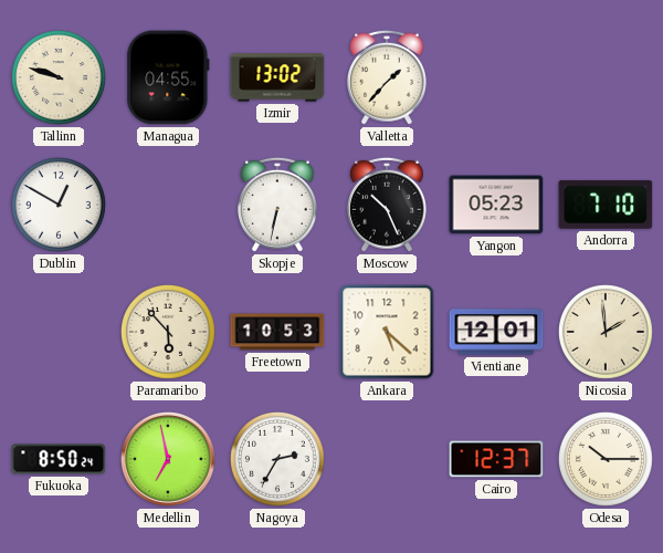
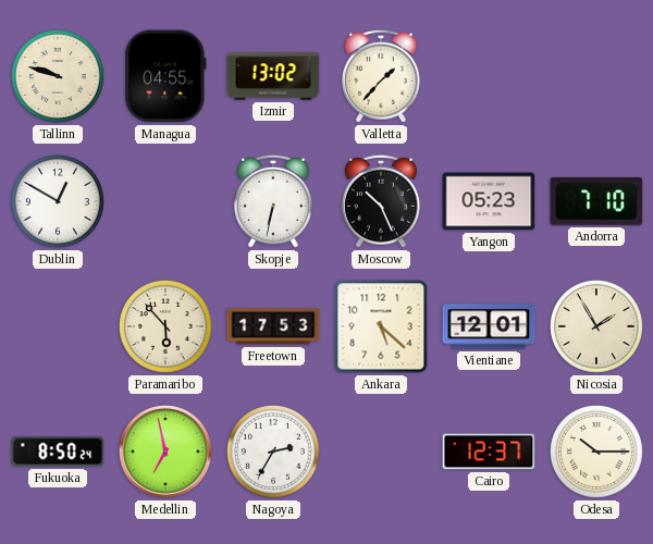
Freetown: 10:53 -> 17:53
Nicosia: 1:59 -> 1:55
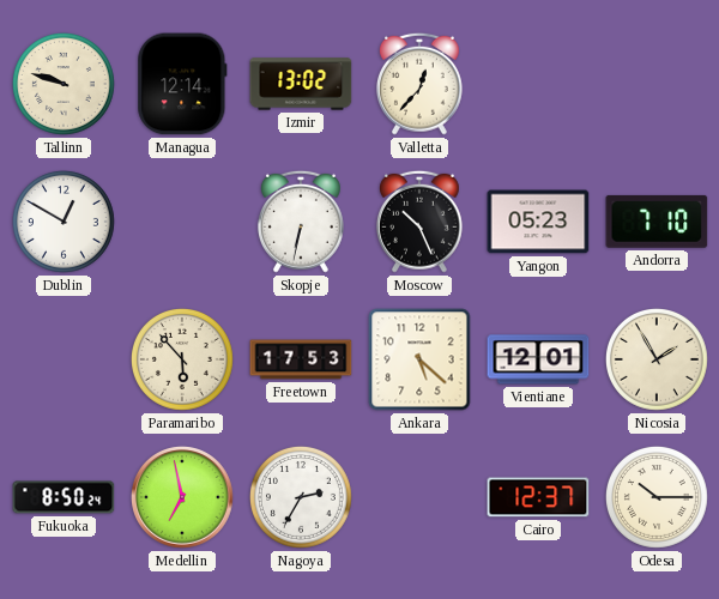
Managua: 04:55 -> 12:14
Valletta: 1:37 -> 12:37
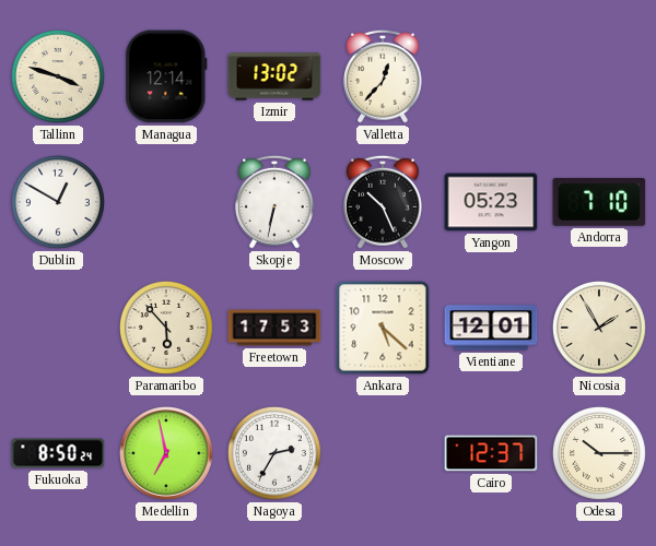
Tallinn: 9:48 -> 3:48
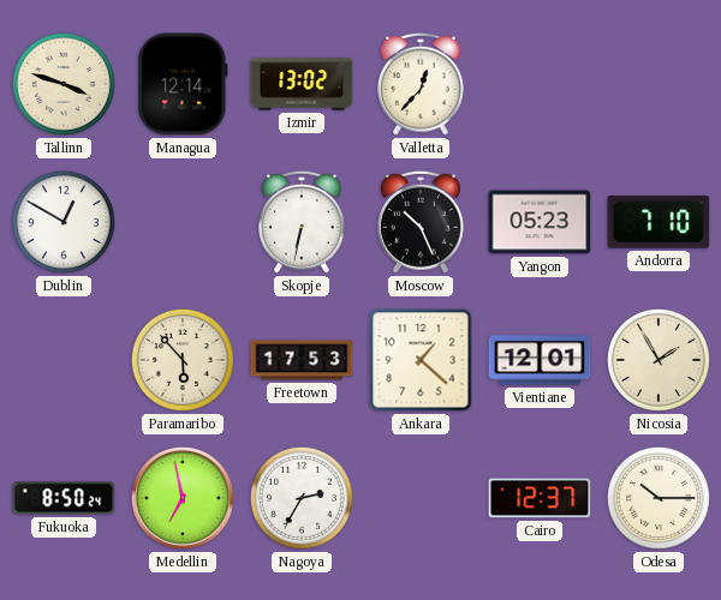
Ankara: 5:22 -> 1:22
